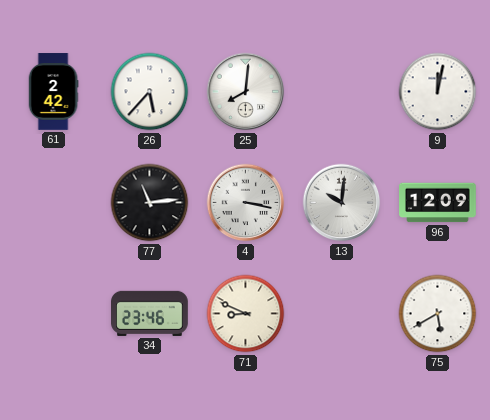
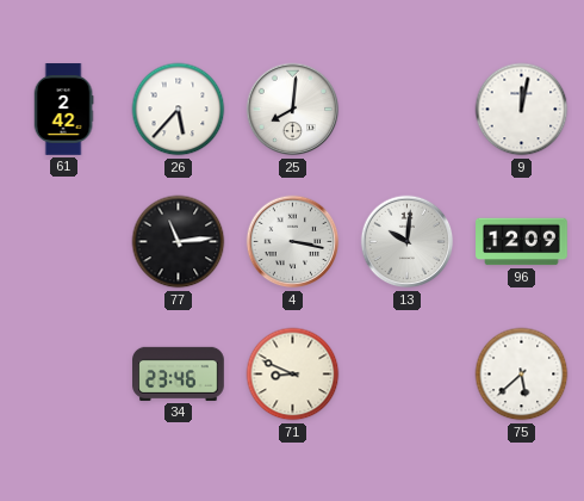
75: 5:40 -> 5:38
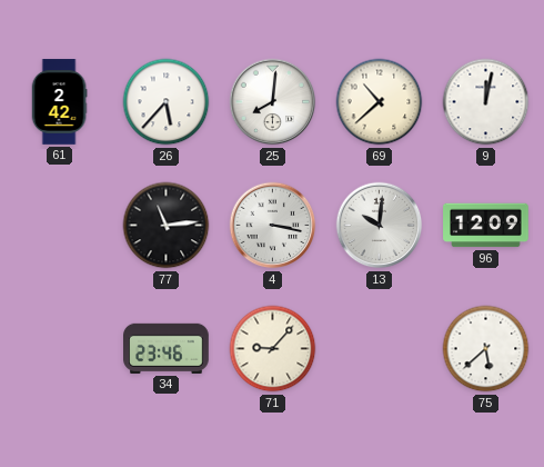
69: none -> 10:38
71: 8:49 -> 9:07
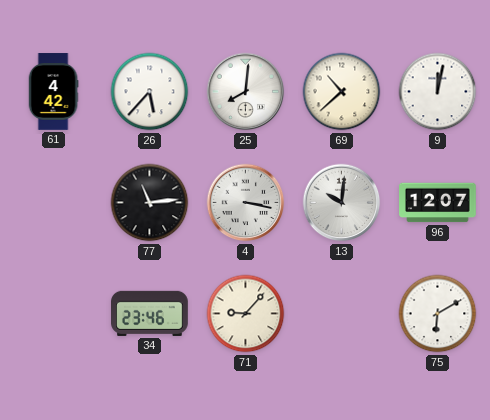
61: 2:42 -> 4:42
96: 12:09 -> 12:07
75: 5:38 -> 6:10
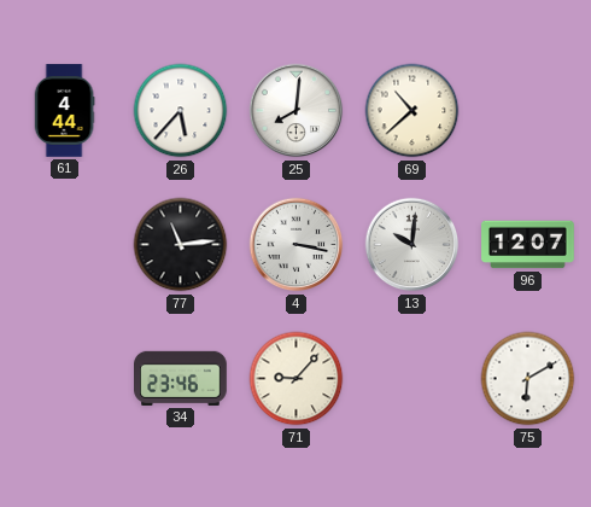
61: 4:42 -> 4:44
9: 12:02 -> none
